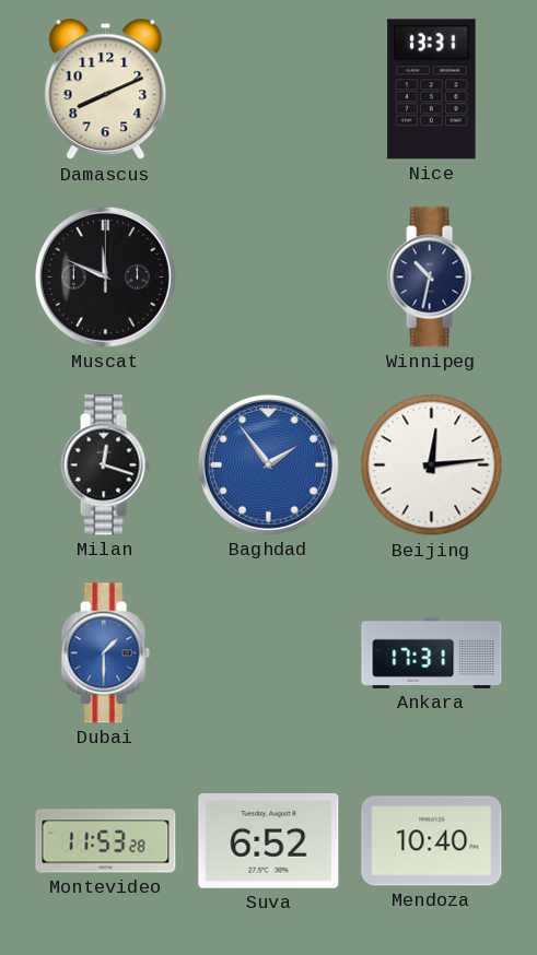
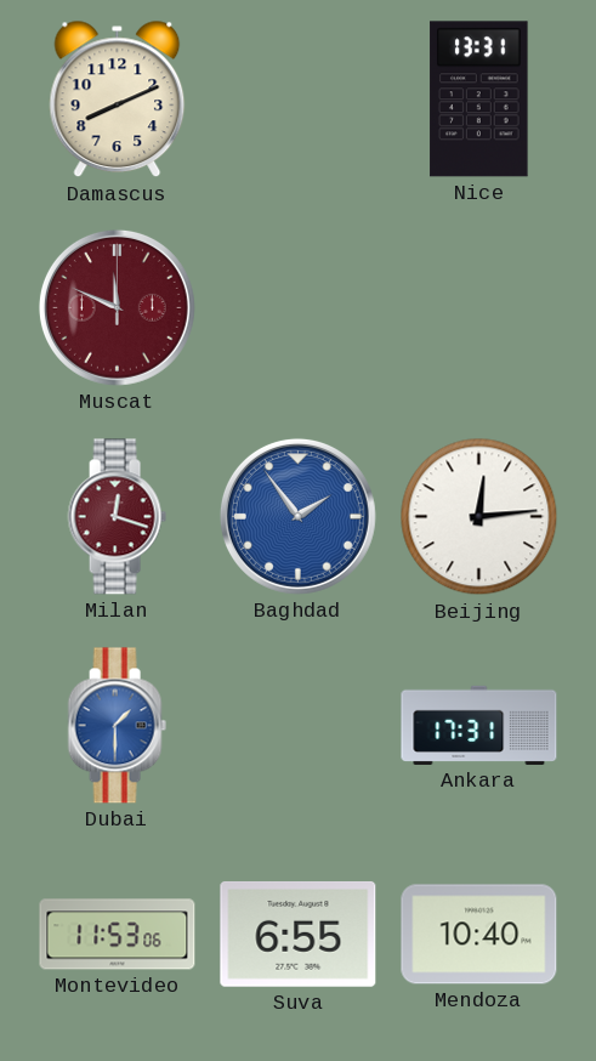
Muscat dial: black -> burgundy
Winnipeg: 10:32 -> none
Milan dial: black -> burgundy
Montevideo: 11:53:28 -> 11:53:06
Suva: 6:52 -> 6:55
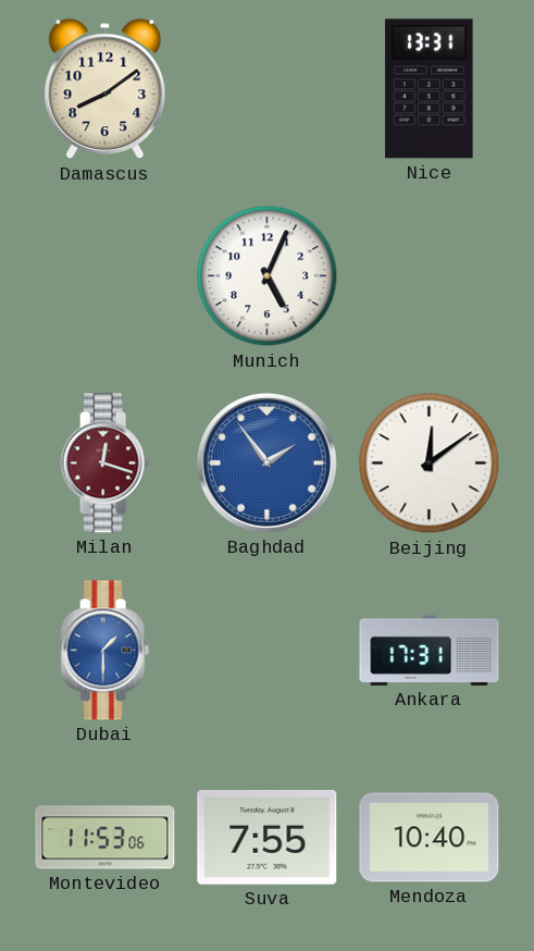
Damascus: 8:11 -> 8:09
Muscat: 11:49 -> none
Munich: none -> 5:04
Beijing: 12:14 -> 12:09
Suva: 6:55 -> 7:55
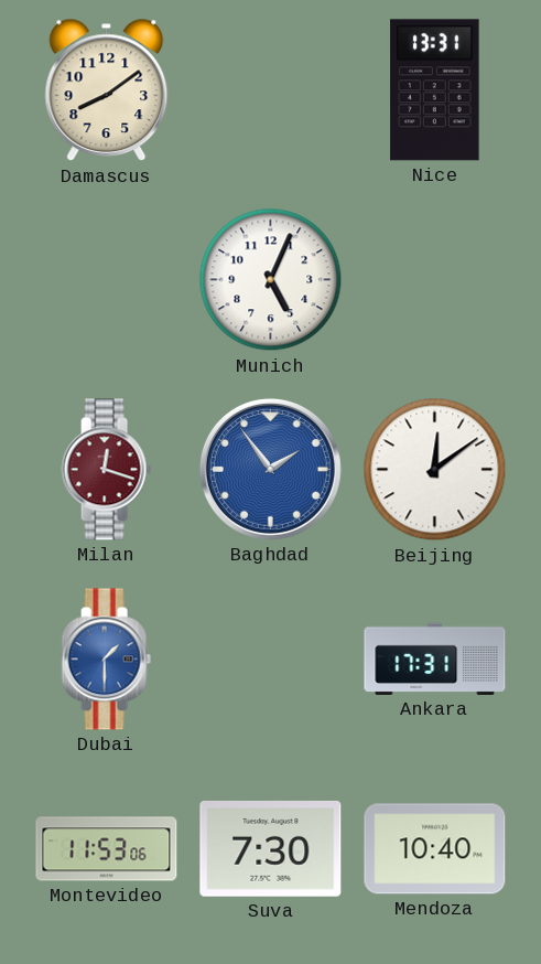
Suva: 7:55 -> 7:30
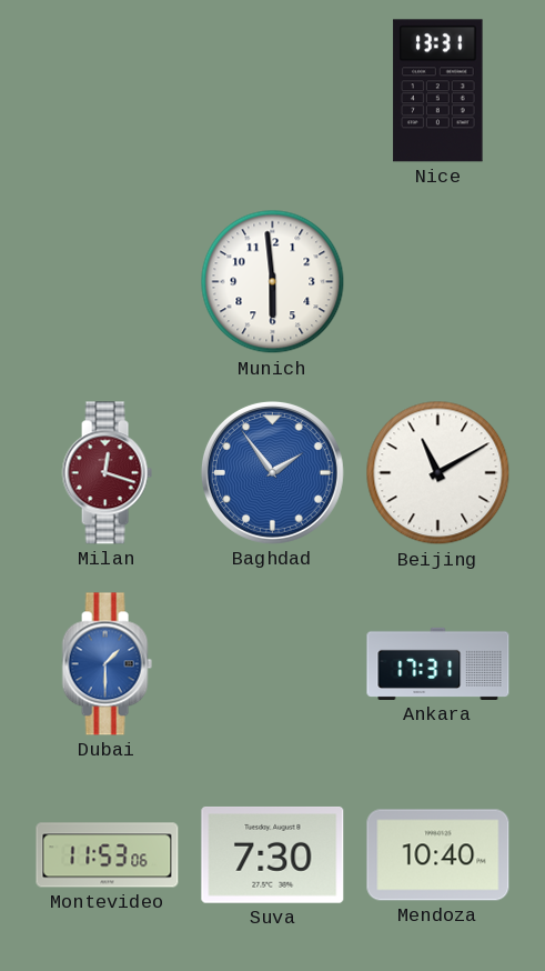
Damascus: 8:09 -> none
Munich: 5:04 -> 5:59
Beijing: 12:09 -> 11:10
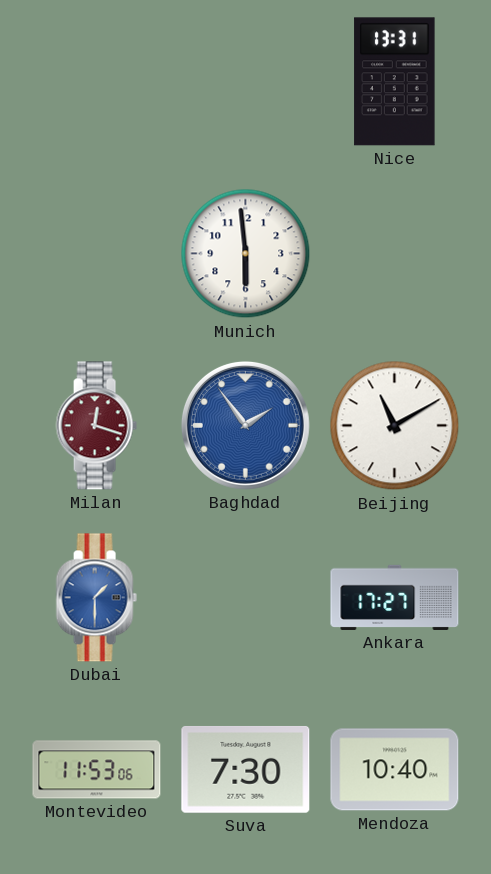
Ankara: 17:31 -> 17:27
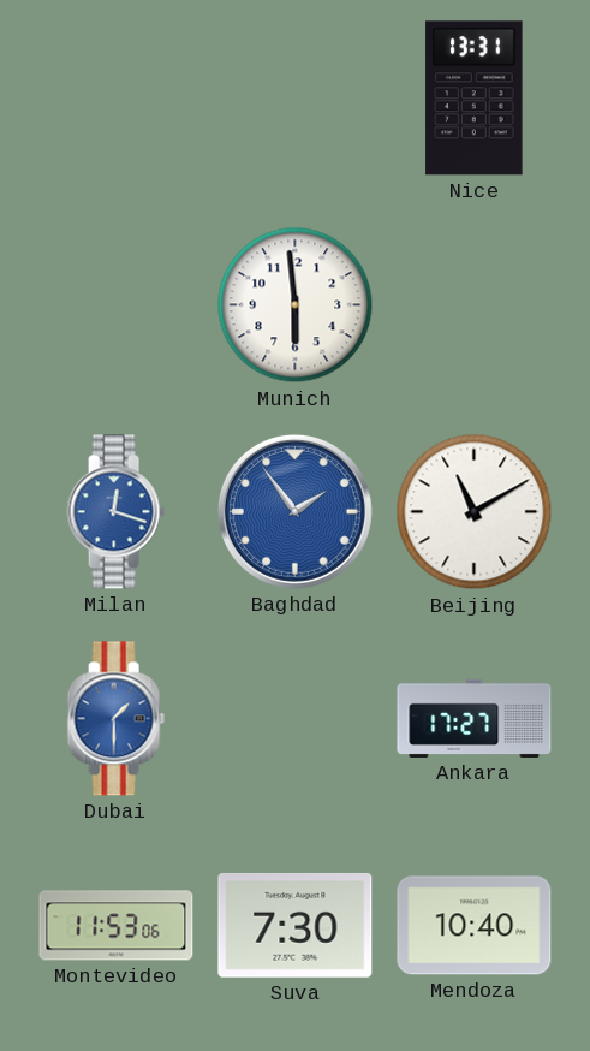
Milan dial: burgundy -> blue
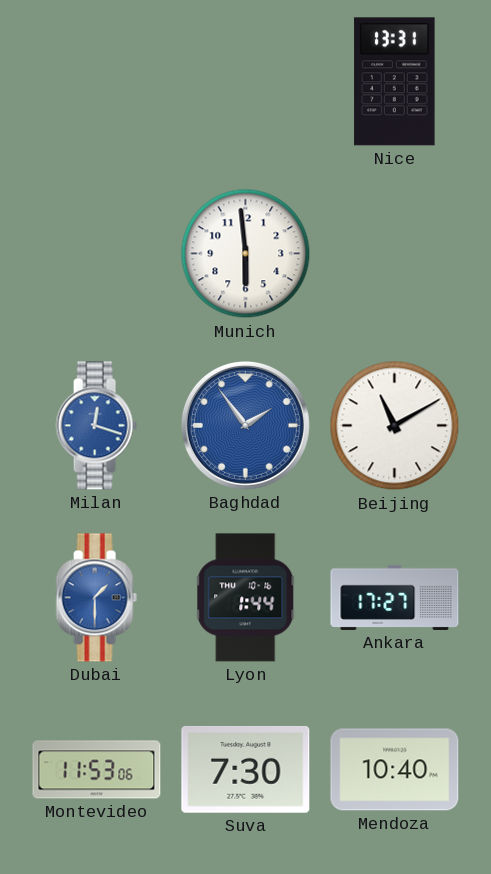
Lyon: none -> 1:44
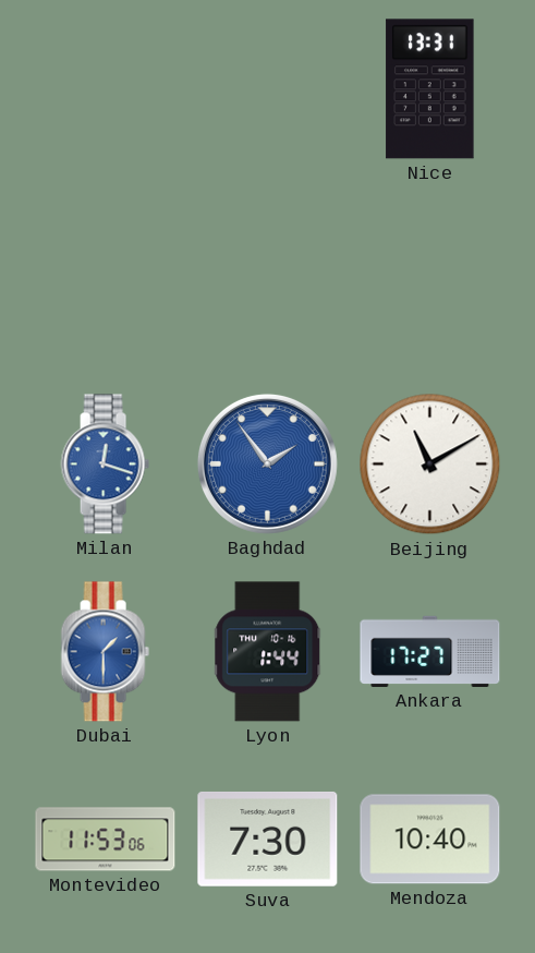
Munich: 5:59 -> none
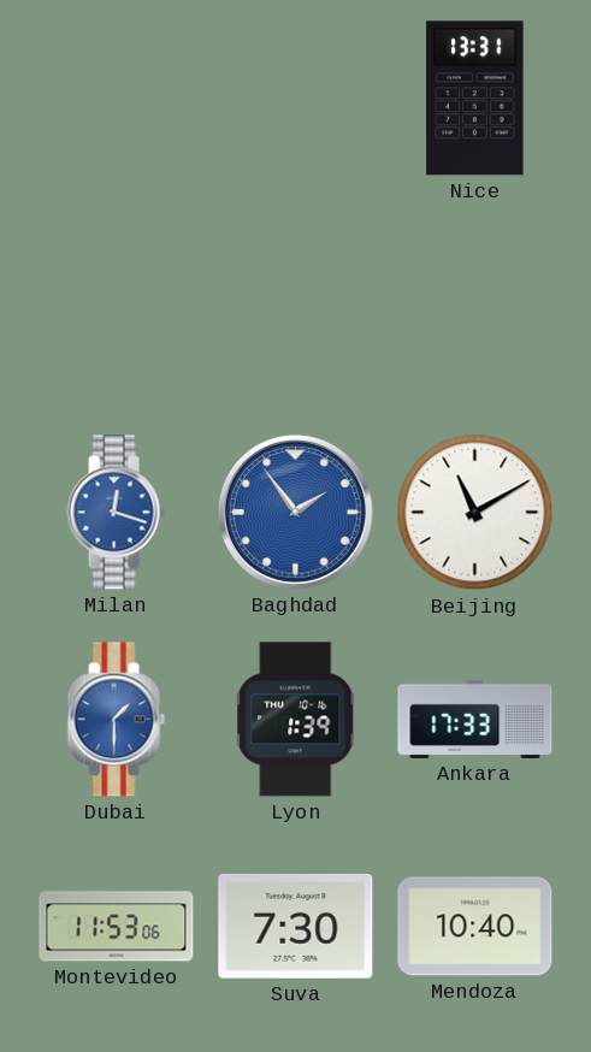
Lyon: 1:44 -> 1:39
Ankara: 17:27 -> 17:33
